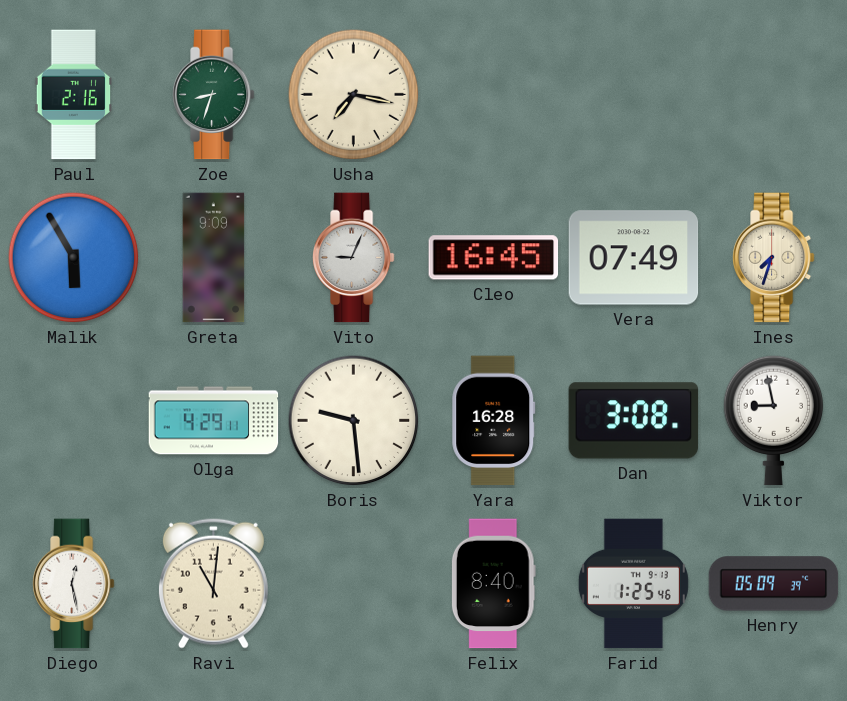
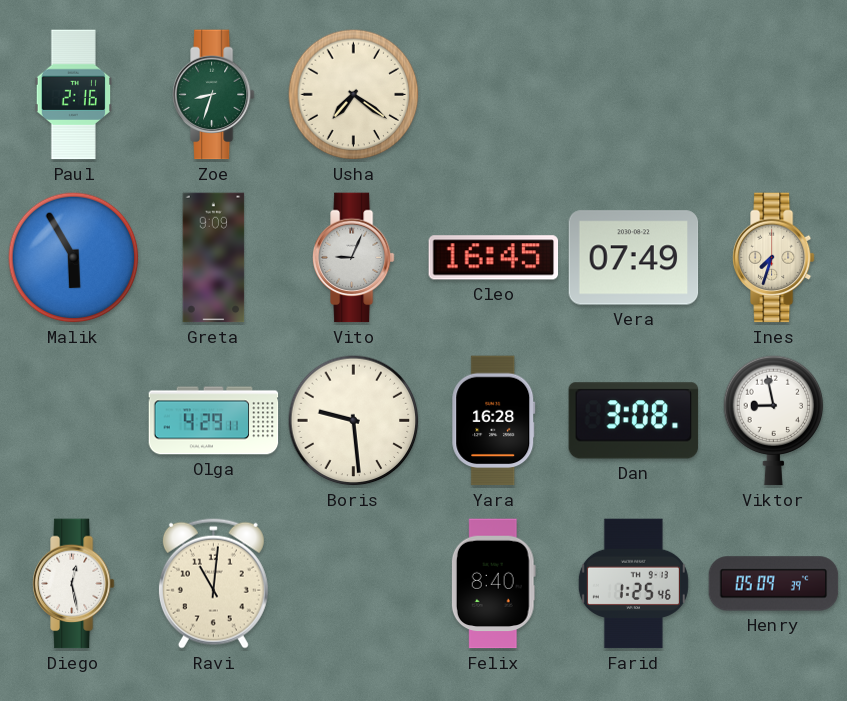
Usha: 7:17 -> 7:21
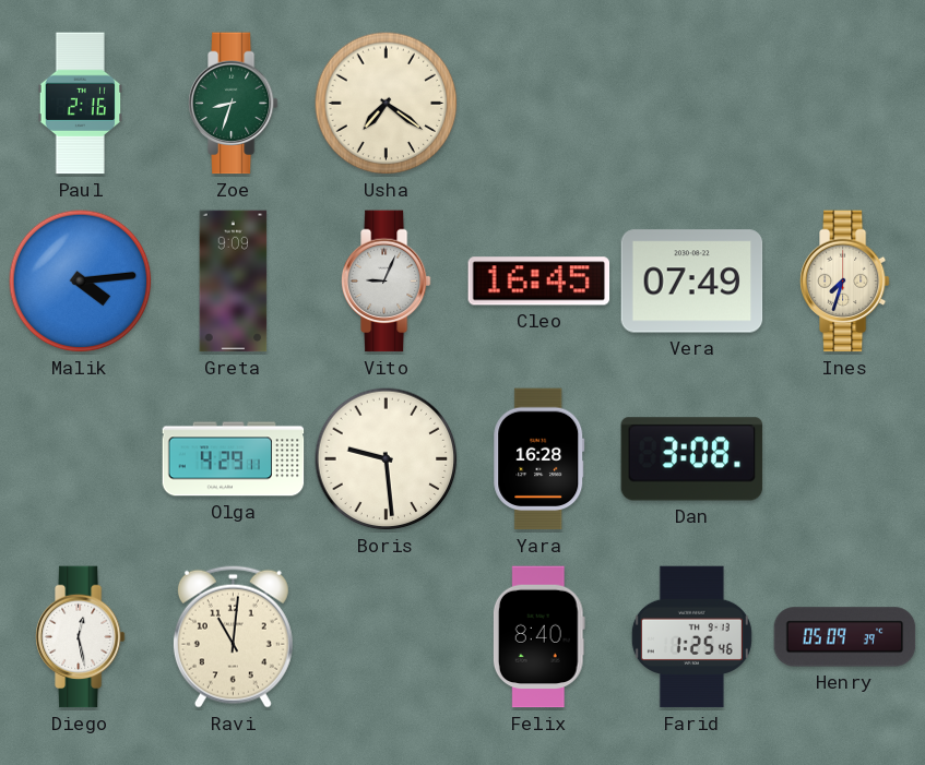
Malik: 5:55 -> 4:14
Viktor: 8:58 -> none
